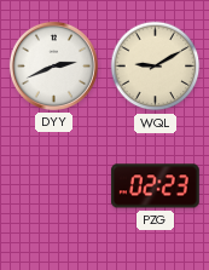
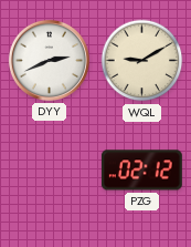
PZG: 02:23 -> 02:12
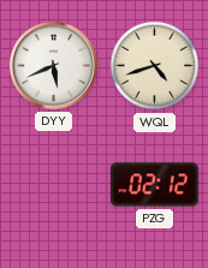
DYY: 2:41 -> 5:41
WQL: 9:10 -> 4:42
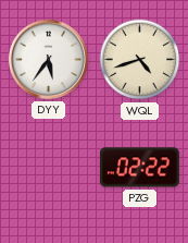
DYY: 5:41 -> 5:36
PZG: 02:12 -> 02:22
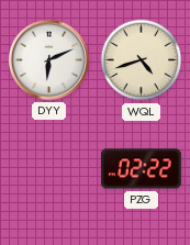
DYY: 5:36 -> 6:11
